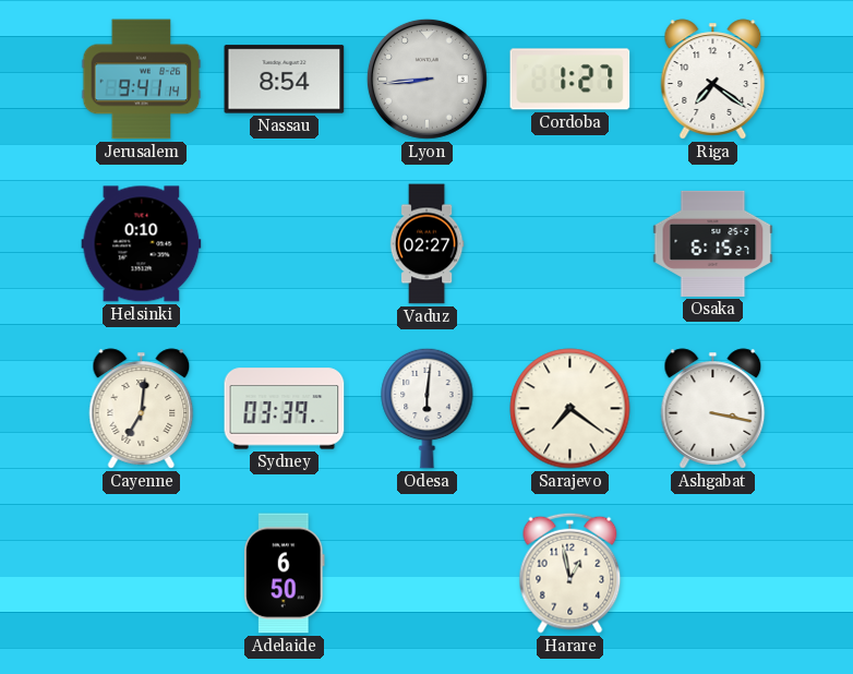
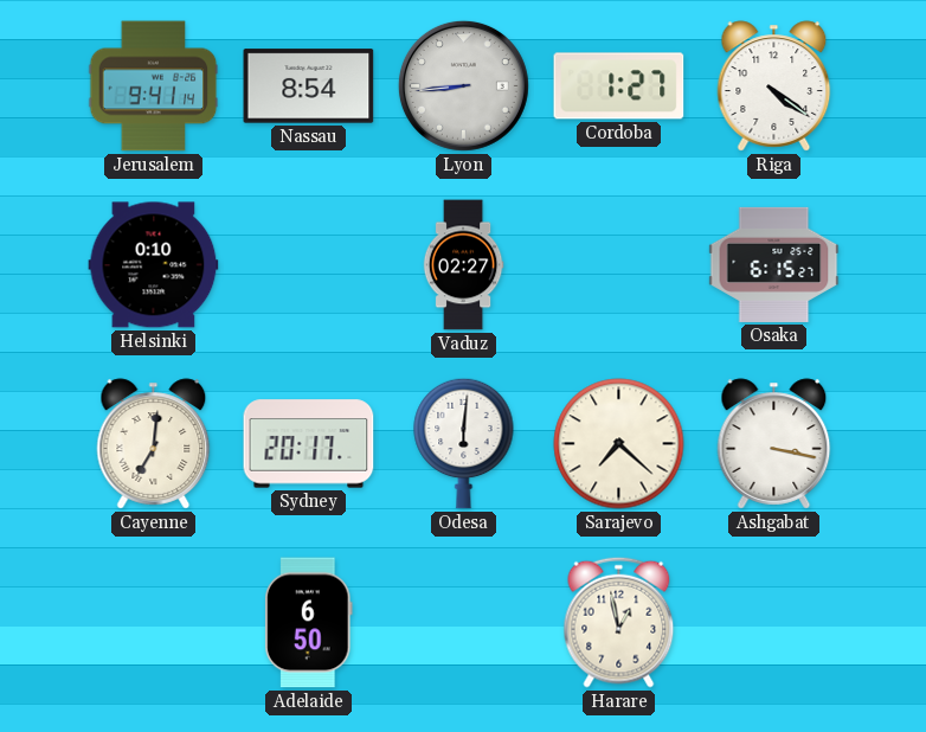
Riga: 7:21 -> 4:21
Sydney: 03:39 -> 20:17
Sarajevo: 7:21 -> 7:22
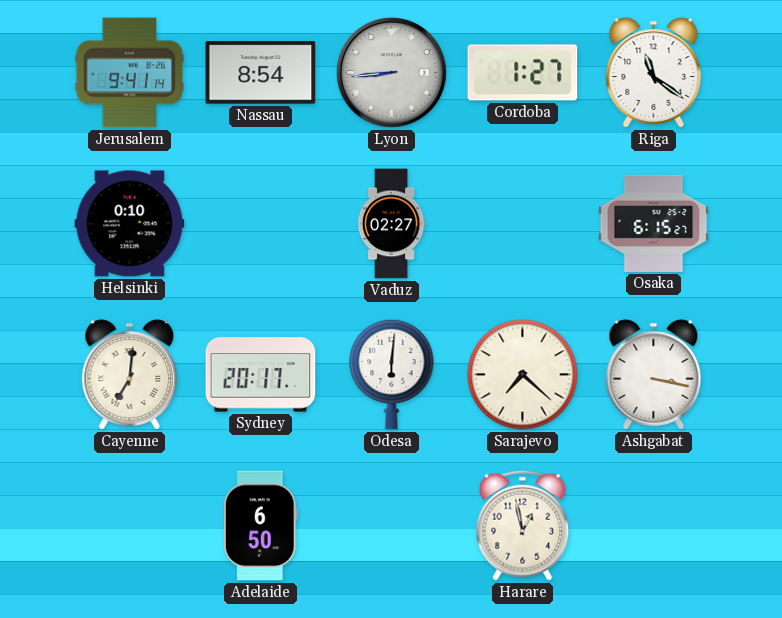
Riga: 4:21 -> 11:21
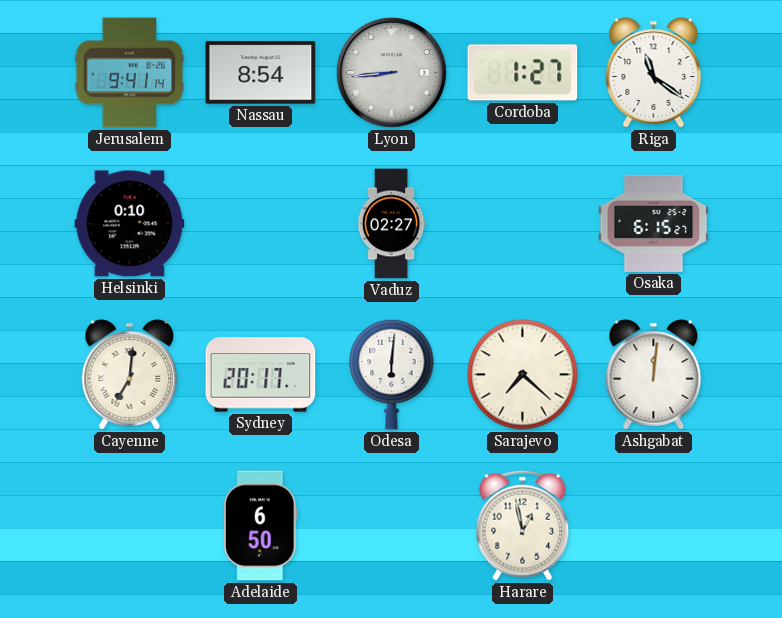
Ashgabat: 3:17 -> 12:01
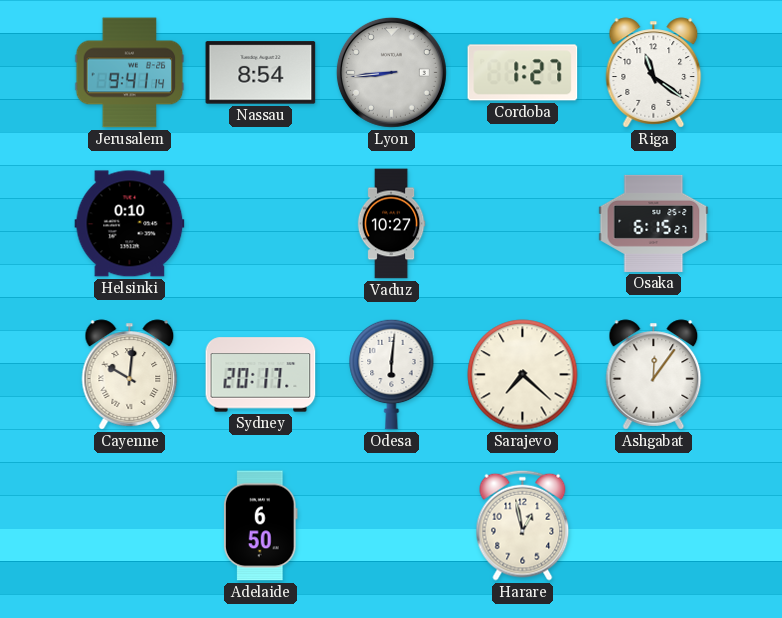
Vaduz: 02:27 -> 10:27
Cayenne: 7:01 -> 10:01
Ashgabat: 12:01 -> 12:06
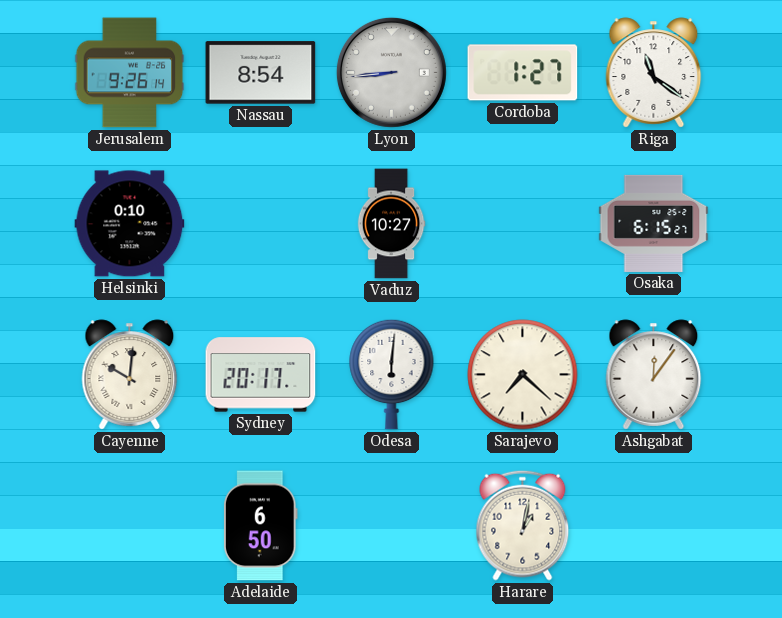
Jerusalem: 9:41 -> 9:26
Harare: 12:58 -> 1:02
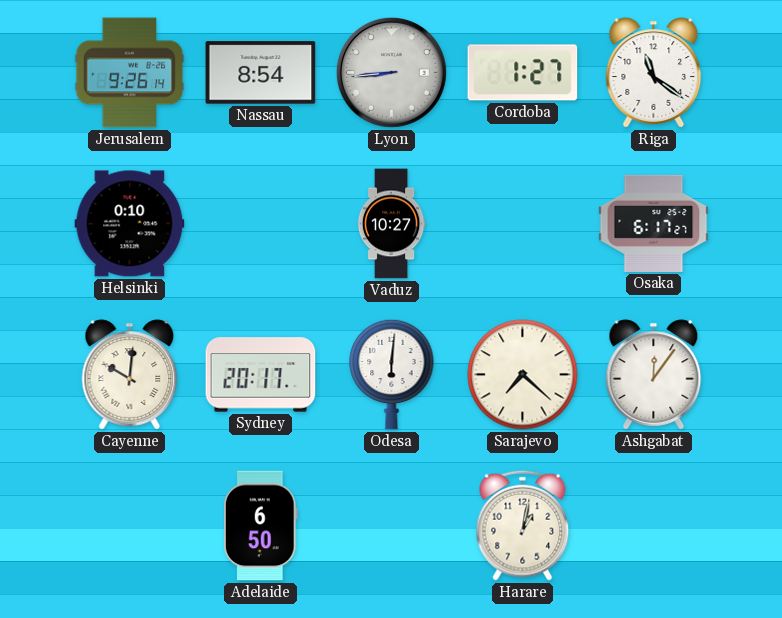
Osaka: 6:15 -> 6:17
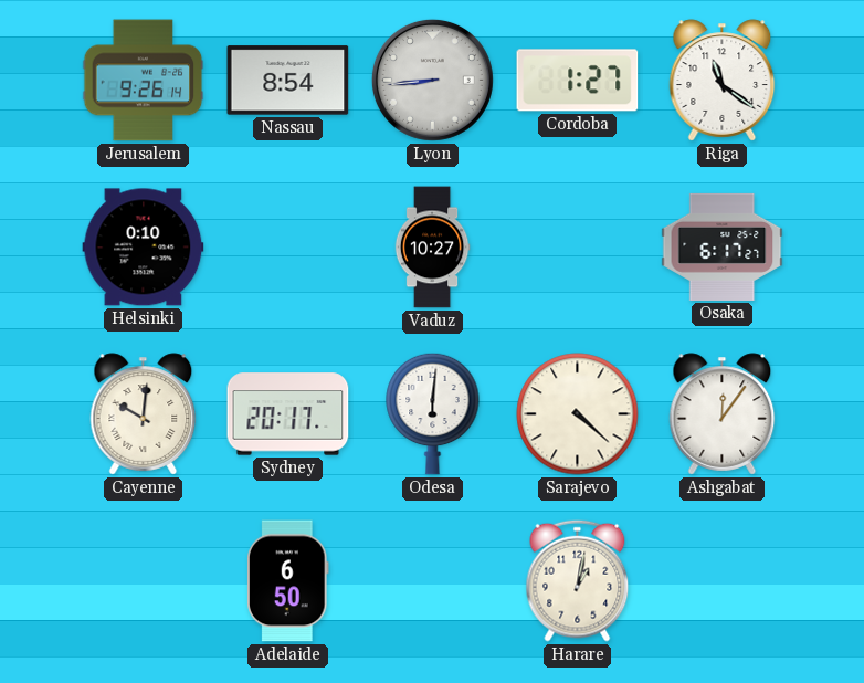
Sarajevo: 7:22 -> 4:22
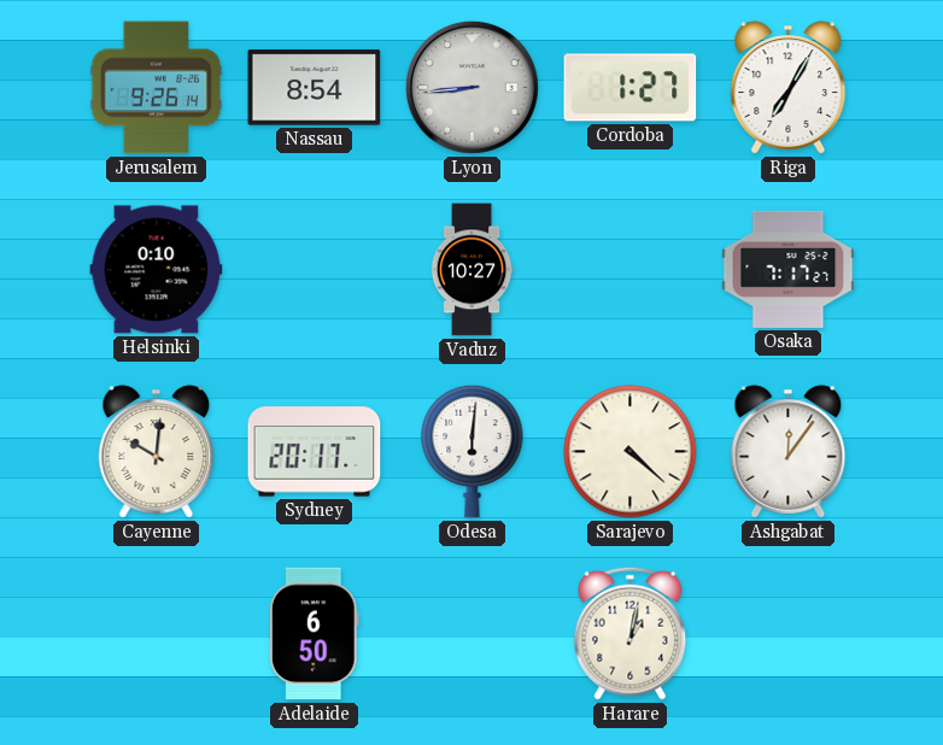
Riga: 11:21 -> 7:05
Osaka: 6:17 -> 7:17
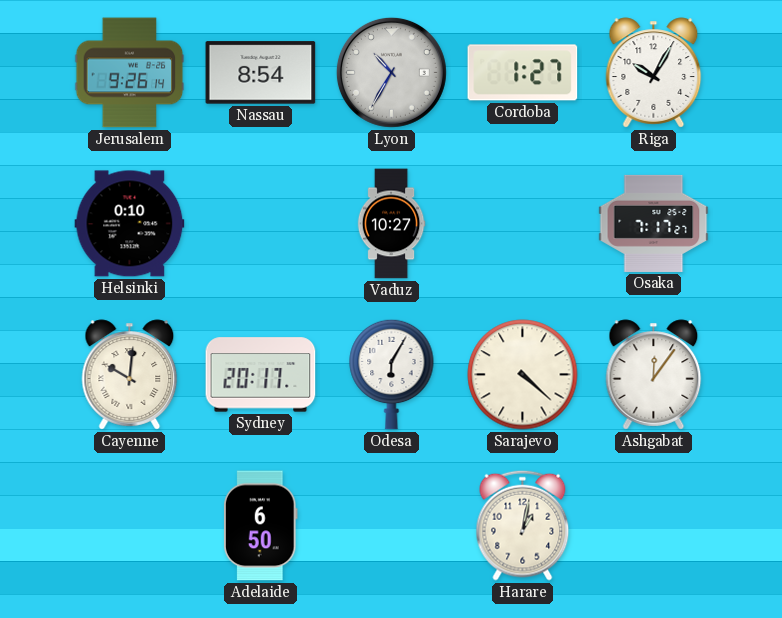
Lyon: 8:44 -> 10:35
Riga: 7:05 -> 10:05
Odesa: 6:01 -> 6:05
